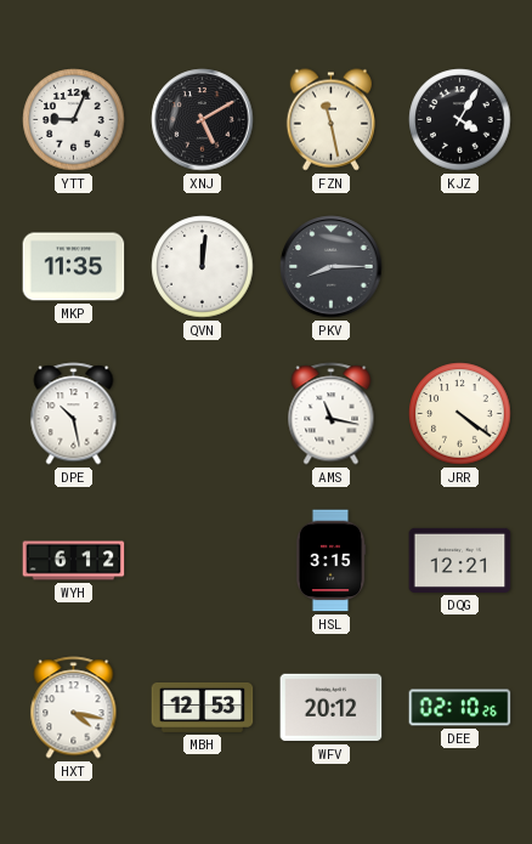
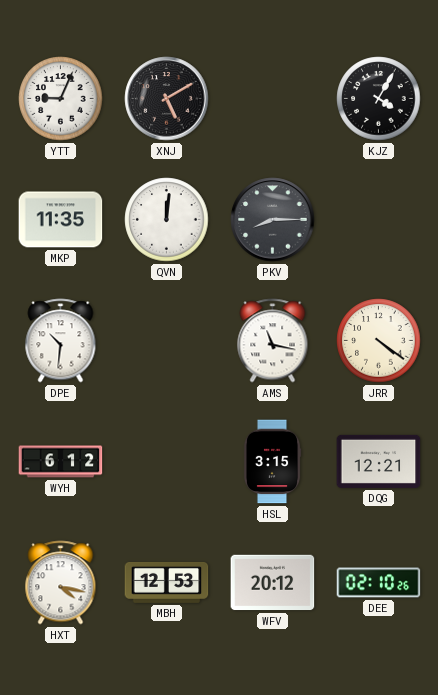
FZN: 11:28 -> none
DPE: 10:28 -> 10:31
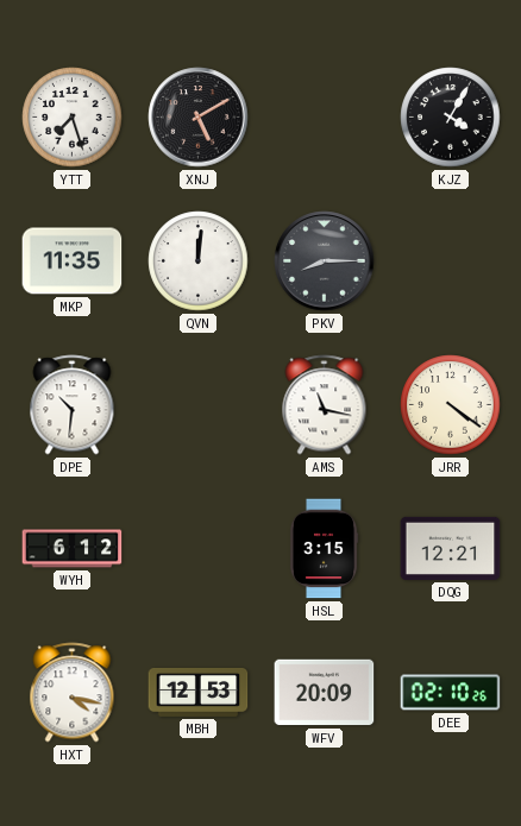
YTT: 9:04 -> 7:27
WFV: 20:12 -> 20:09
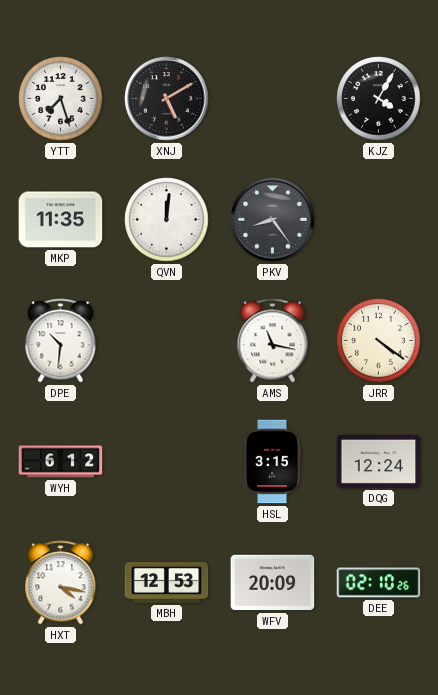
PKV: 8:15 -> 8:24
DQG: 12:21 -> 12:24
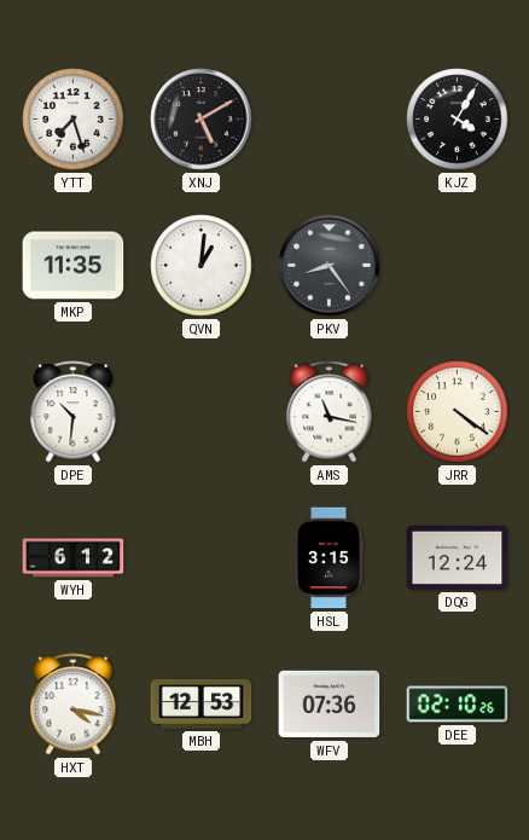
QVN: 12:01 -> 1:01
WFV: 20:09 -> 07:36
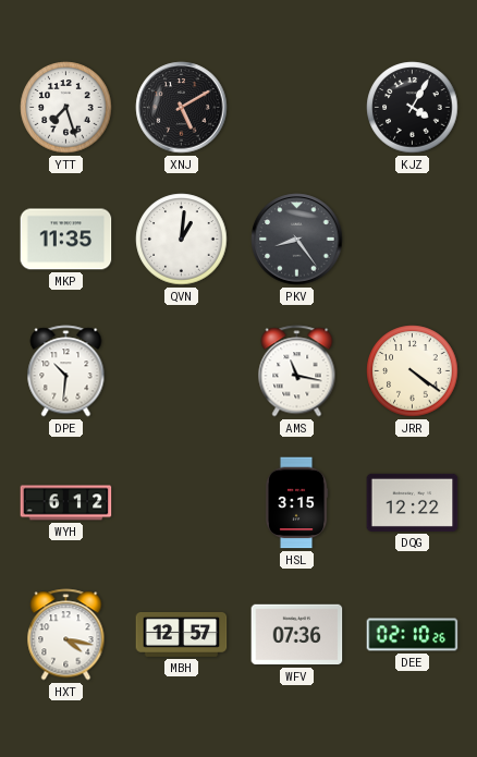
DQG: 12:24 -> 12:22
MBH: 12:53 -> 12:57
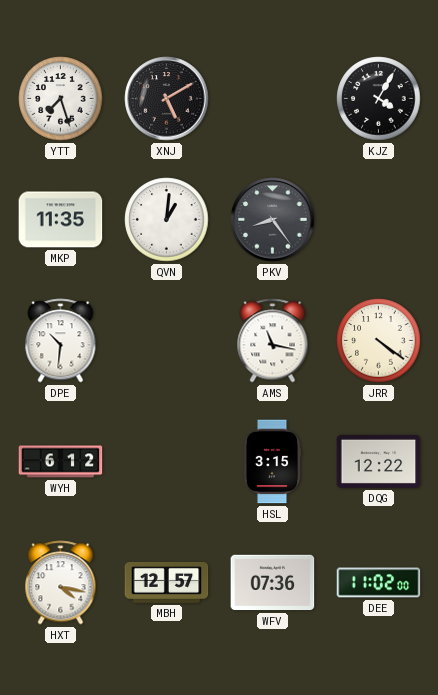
DEE: 02:10 -> 11:02
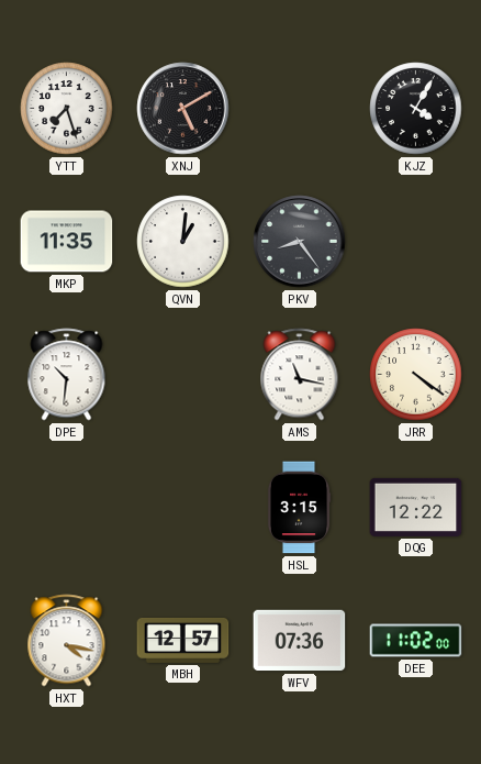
WYH: 6:12 -> none
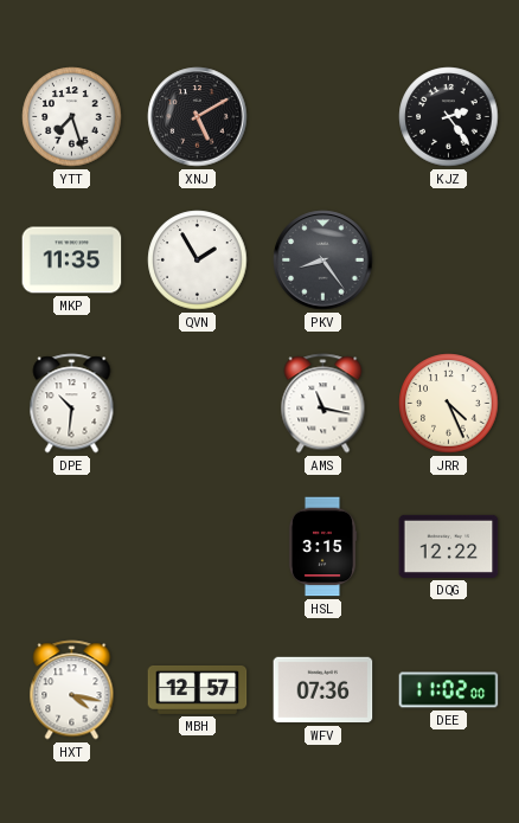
KJZ: 4:05 -> 2:24
QVN: 1:01 -> 1:55
JRR: 4:21 -> 4:26
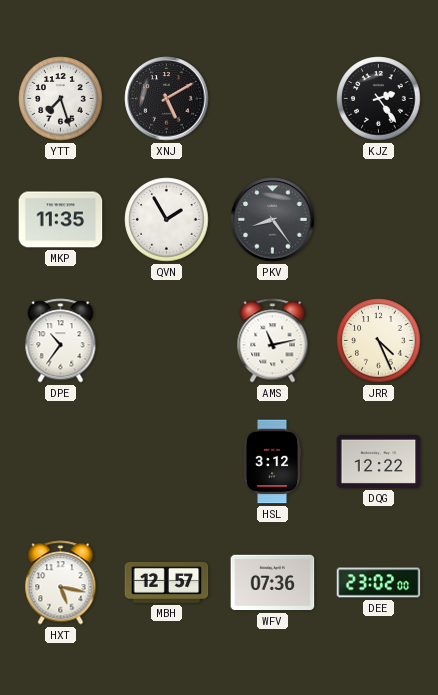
DPE: 10:31 -> 10:36
AMS: 11:17 -> 11:13
HSL: 3:15 -> 3:12
HXT: 4:17 -> 5:17
DEE: 11:02 -> 23:02
